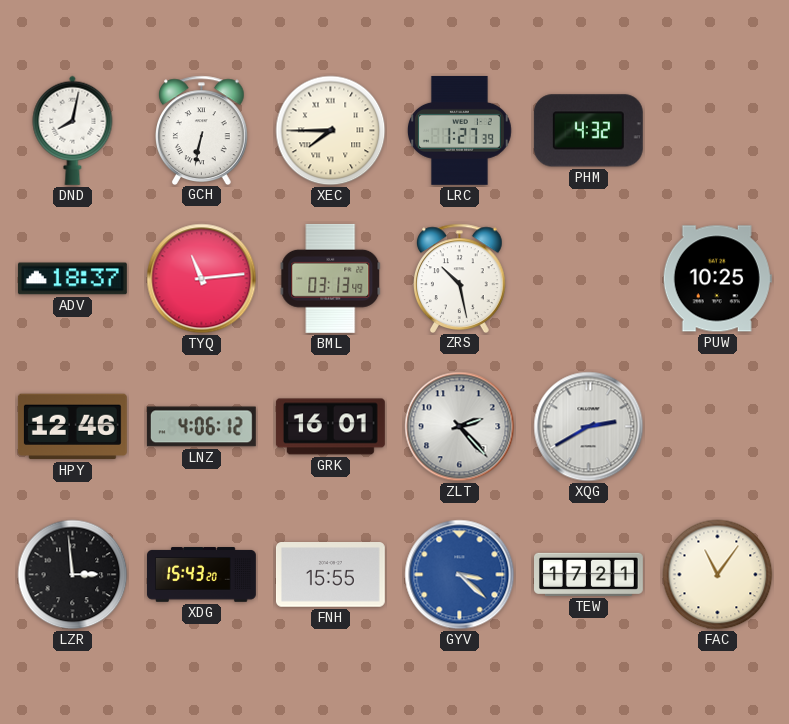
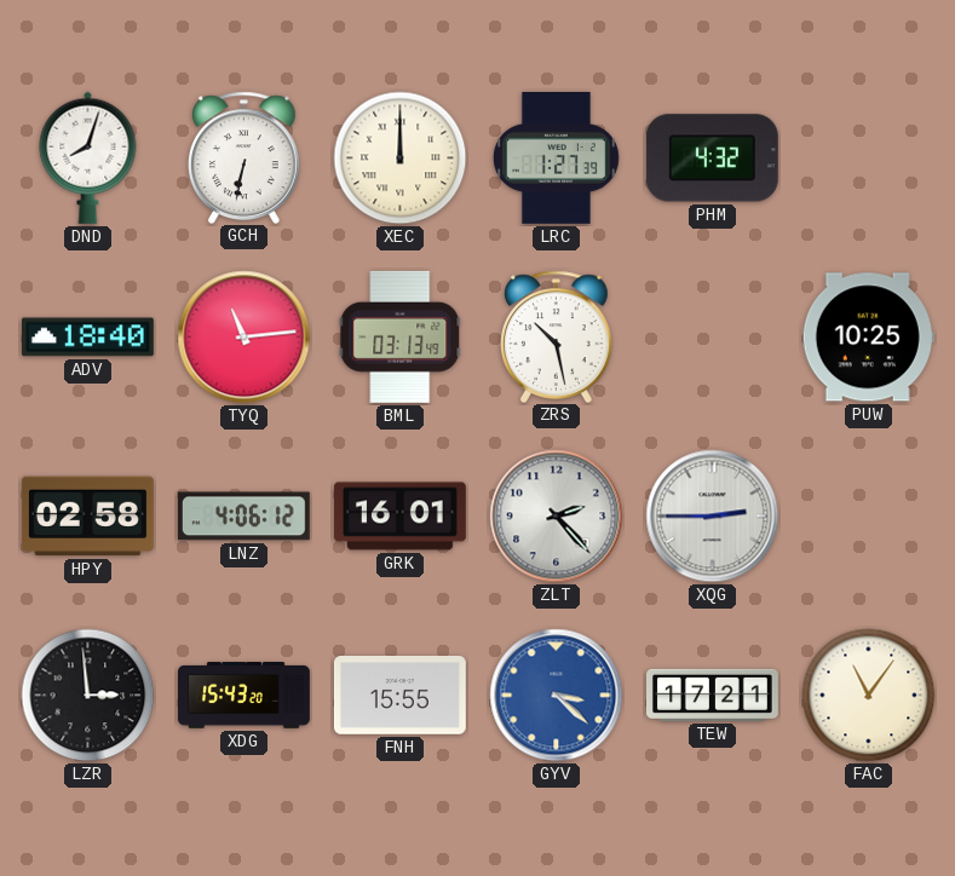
DND: 8:02 -> 8:03
XEC: 7:45 -> 12:00
ADV: 18:37 -> 18:40
HPY: 12:46 -> 02:58
XQG: 2:40 -> 2:45
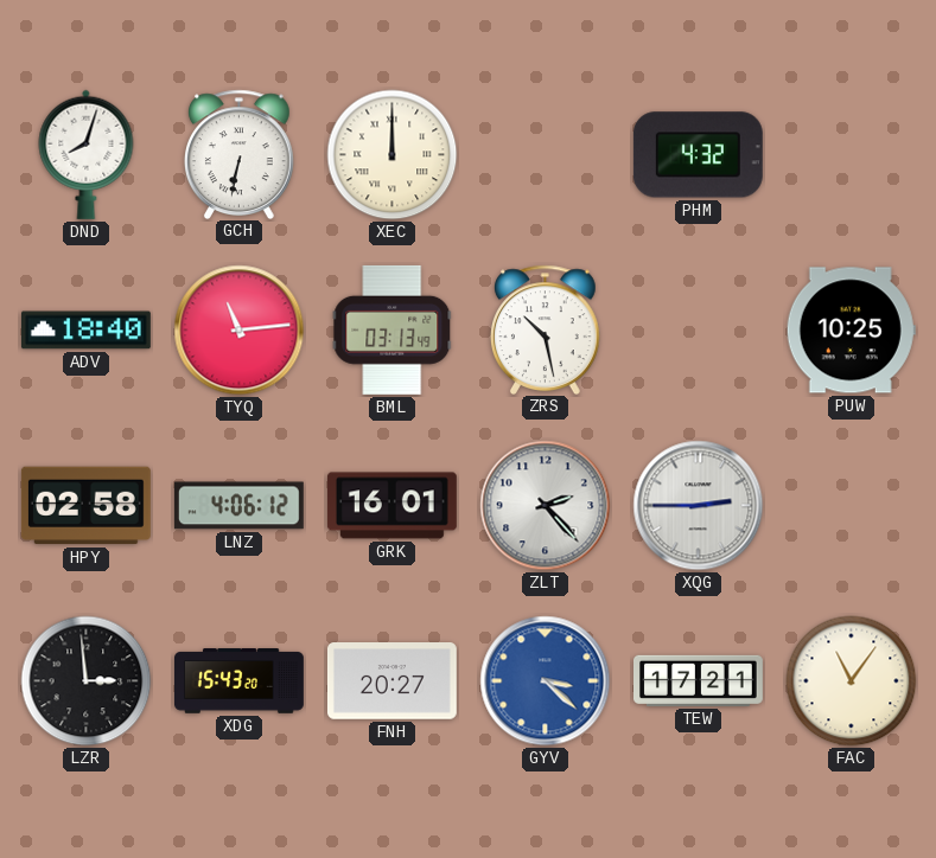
LRC: 1:27 -> none
FNH: 15:55 -> 20:27
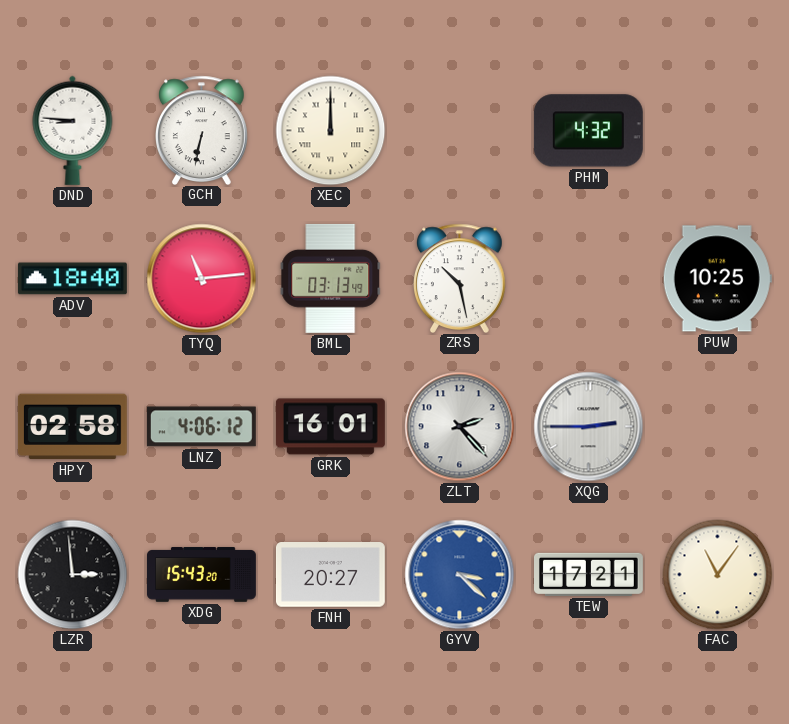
DND: 8:03 -> 8:46
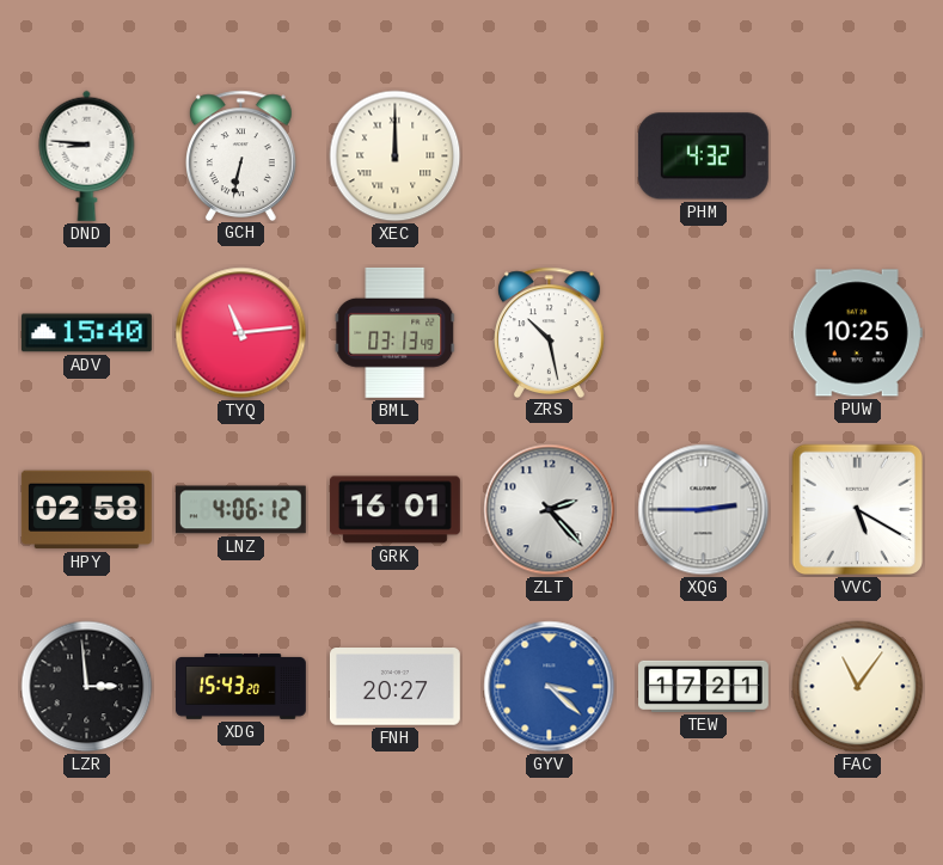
ADV: 18:40 -> 15:40
VVC: none -> 5:20
